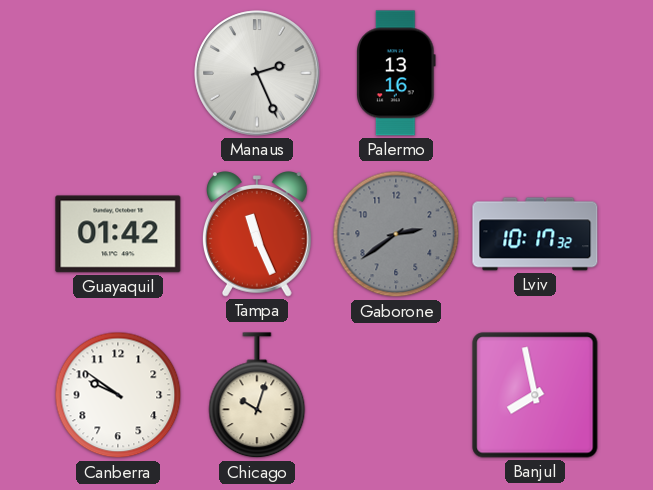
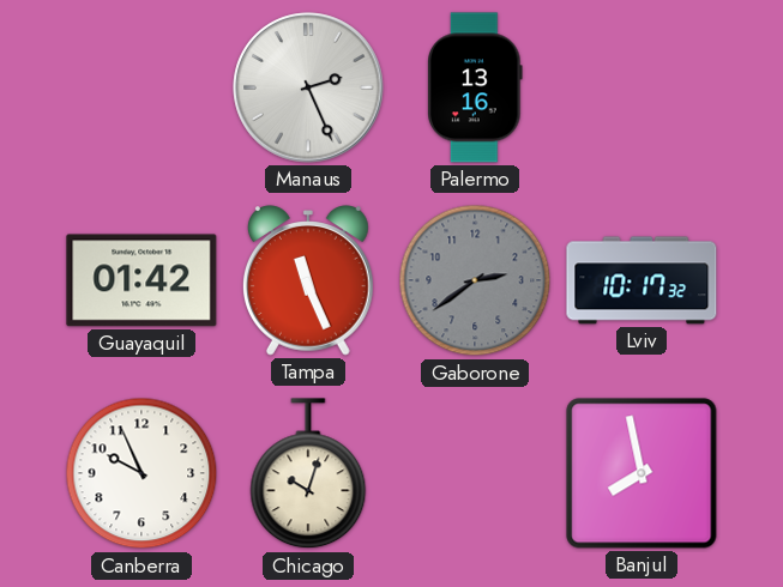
Canberra: 9:51 -> 9:56
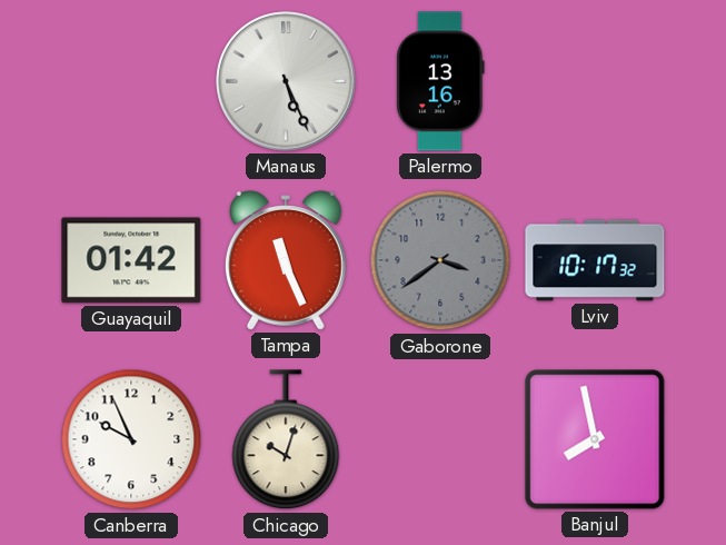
Manaus: 2:26 -> 5:26
Gaborone: 2:39 -> 3:39
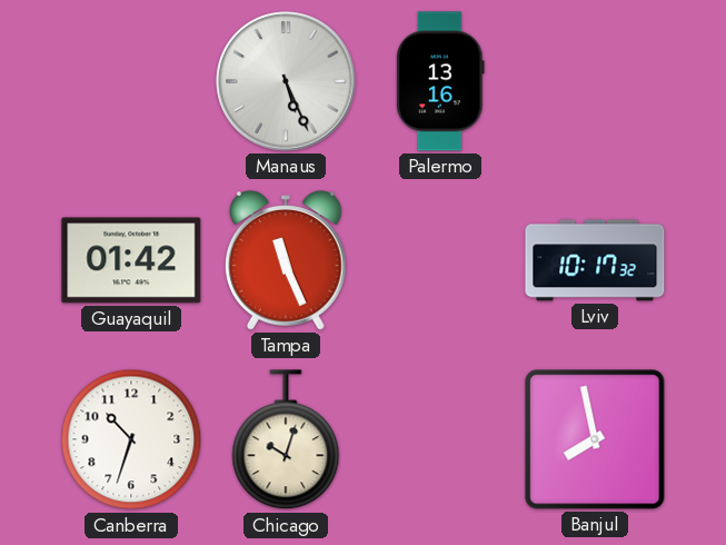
Gaborone: 3:39 -> none
Canberra: 9:56 -> 10:33
